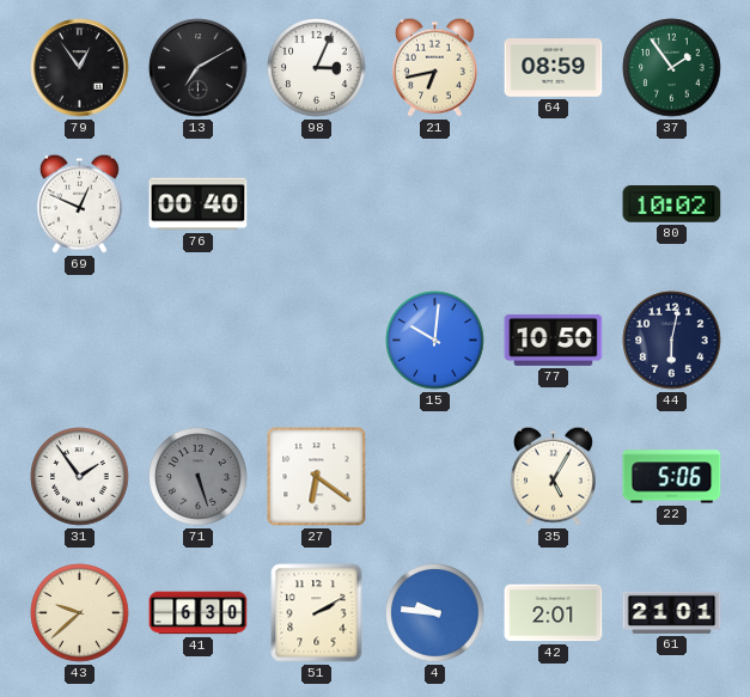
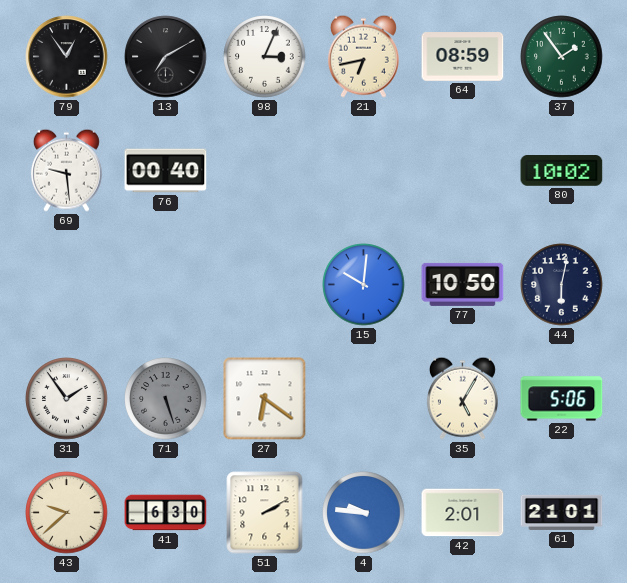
69: 12:49 -> 9:29
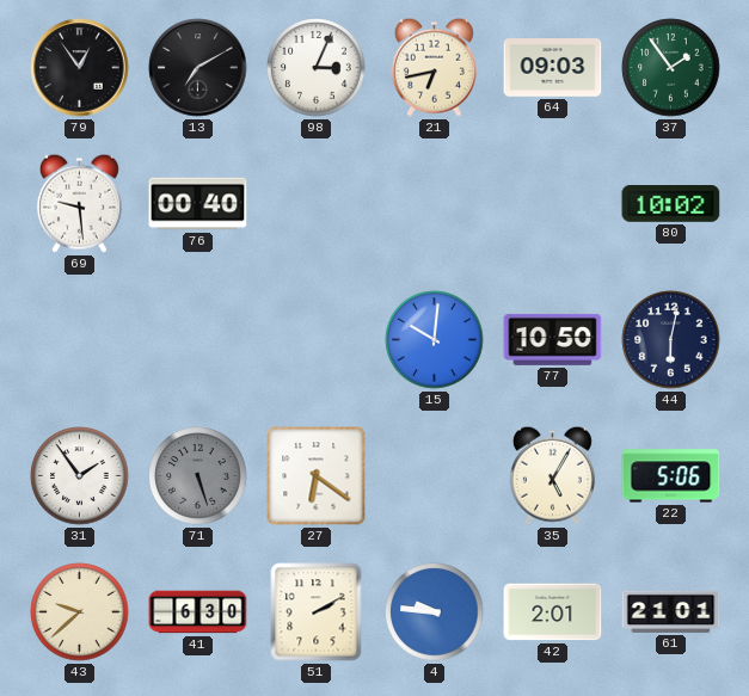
64: 08:59 -> 09:03
